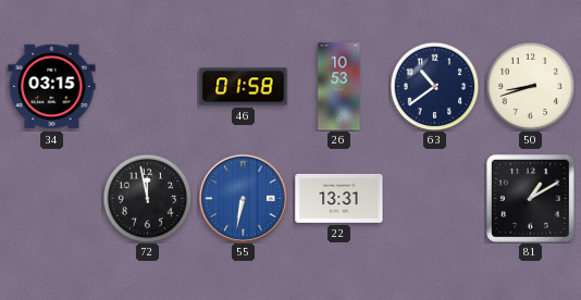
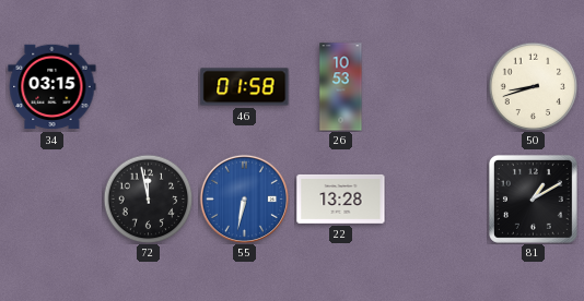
63: 10:39 -> none
22: 13:31 -> 13:28
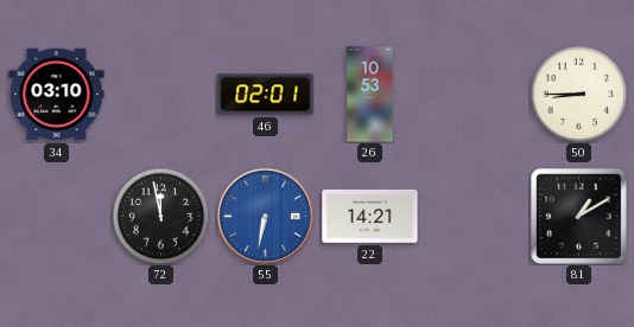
34: 03:15 -> 03:10
46: 01:58 -> 02:01
50: 8:42 -> 8:45
22: 13:28 -> 14:21
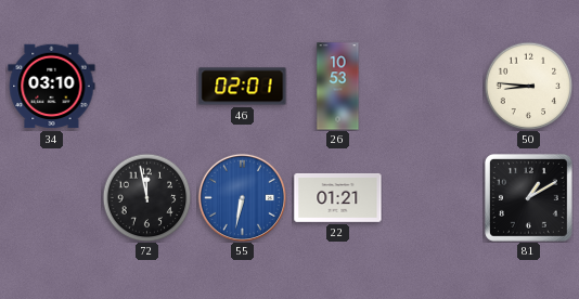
50: 8:45 -> 8:46
22: 14:21 -> 01:21
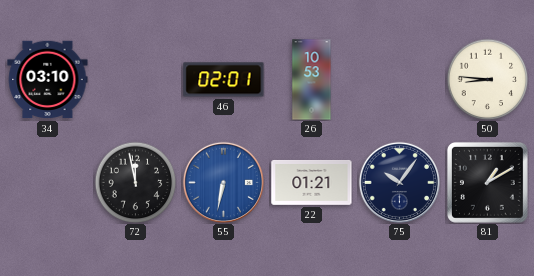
75: none -> 10:06
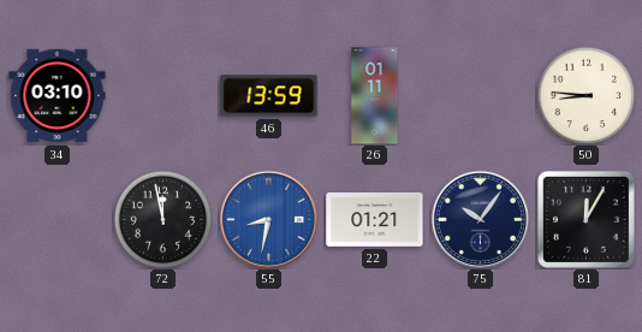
46: 02:01 -> 13:59
26: 10:53 -> 01:11
55: 6:32 -> 8:32
81: 1:10 -> 12:05
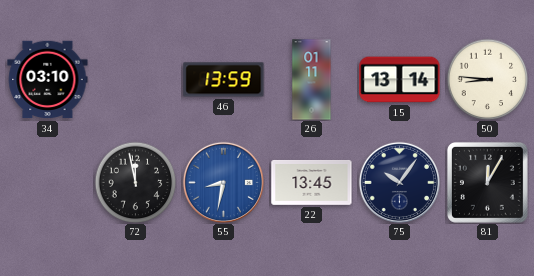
15: none -> 13:14
22: 01:21 -> 13:45
